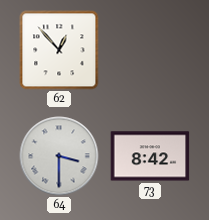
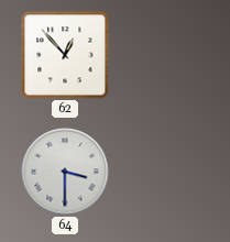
73: 8:42 -> none
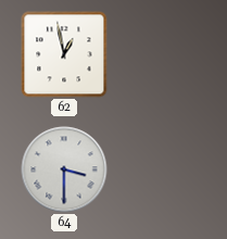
62: 12:53 -> 12:58
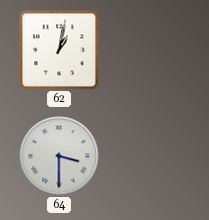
62: 12:58 -> 1:02
